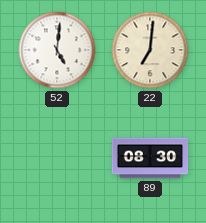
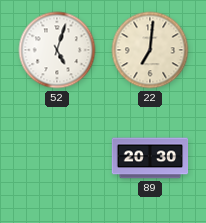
52: 5:01 -> 5:03
89: 08:30 -> 20:30
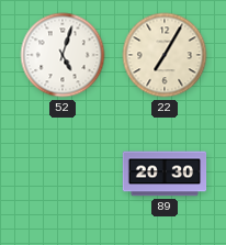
22: 7:01 -> 7:05
